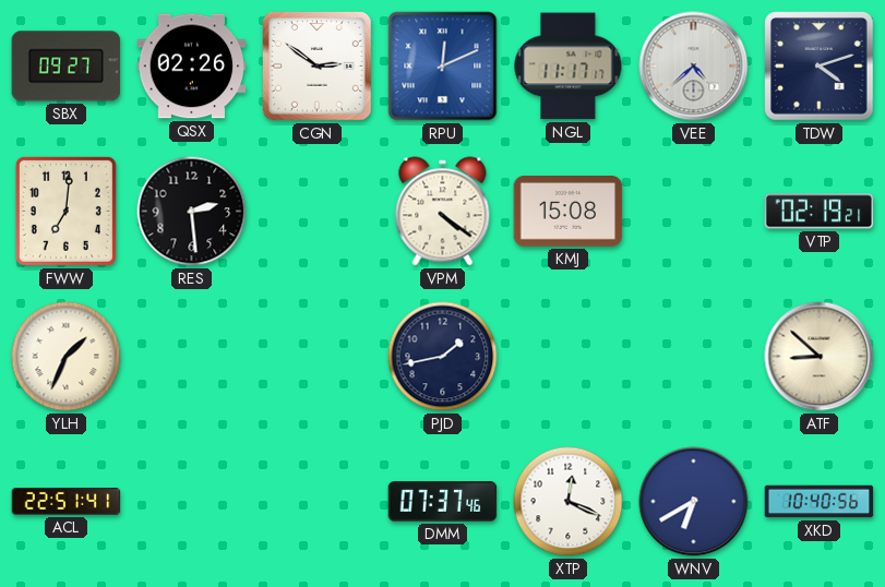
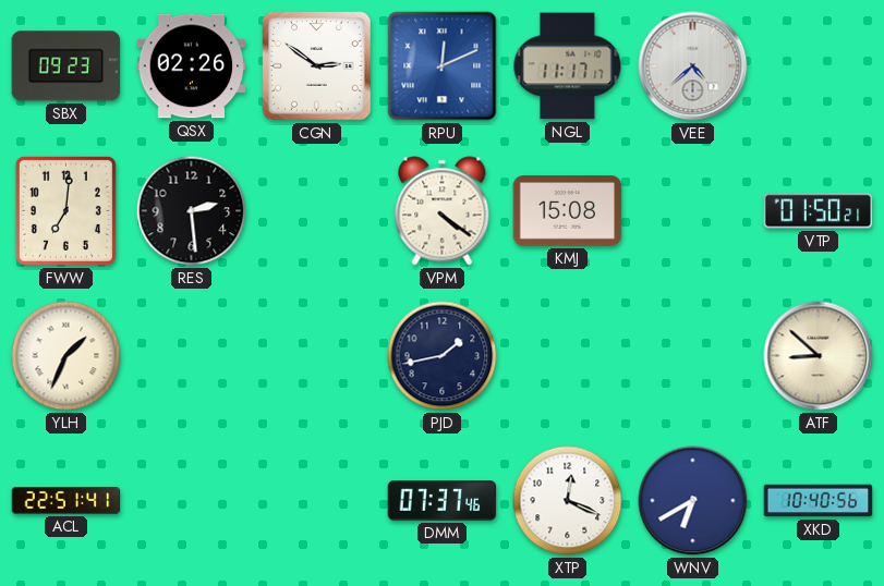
SBX: 09:27 -> 09:23
TDW: 4:12 -> none
VTP: 02:19 -> 01:50
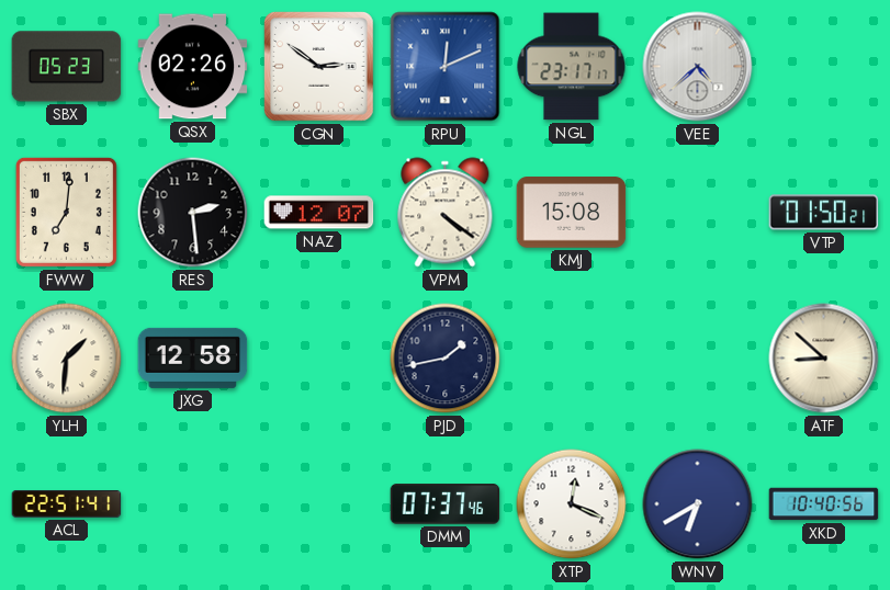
SBX: 09:23 -> 05:23
NGL: 11:17 -> 23:17
NAZ: none -> 12:07
YLH: 1:34 -> 1:31
JXG: none -> 12:58
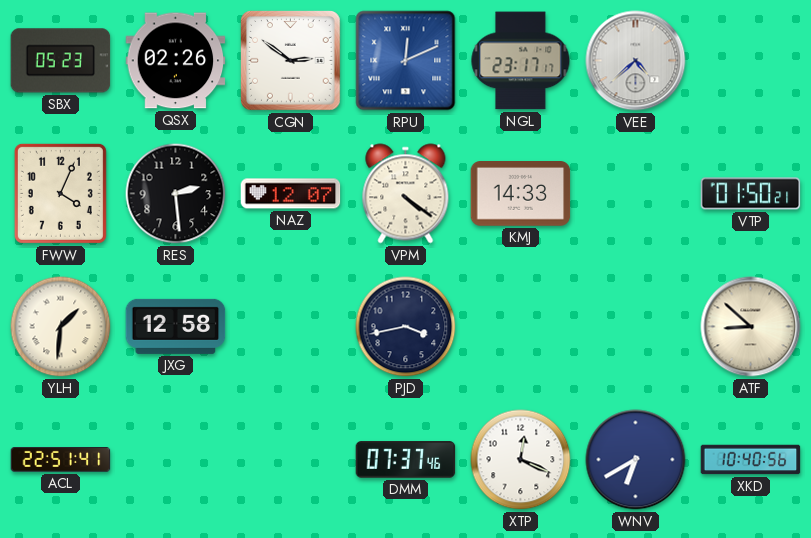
FWW: 7:01 -> 4:04
KMJ: 15:08 -> 14:33
PJD: 1:43 -> 3:43
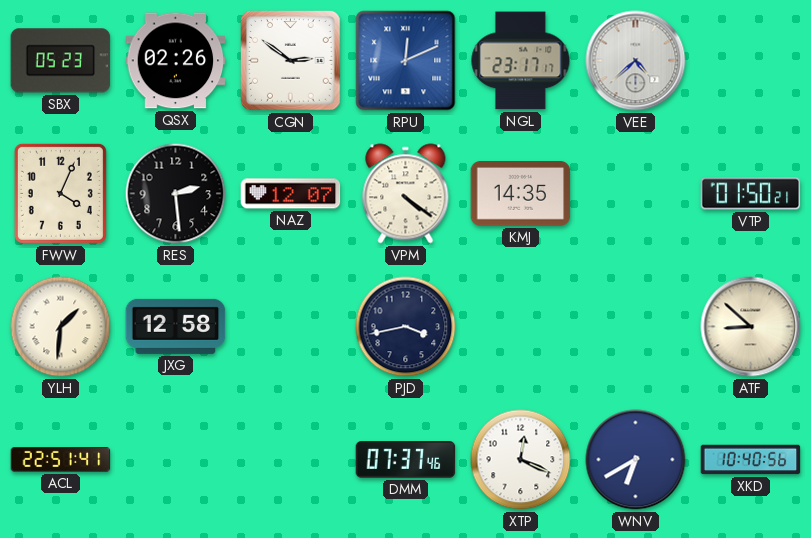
KMJ: 14:33 -> 14:35
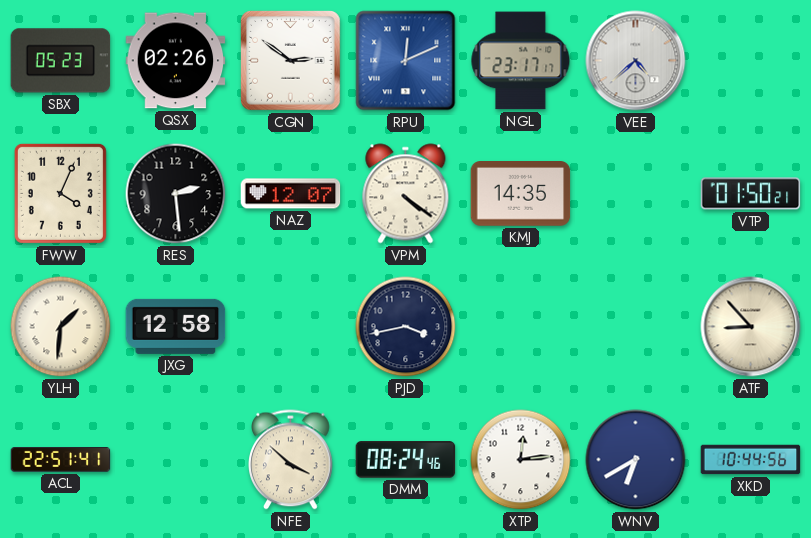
ATF: 8:52 -> 8:53
NFE: none -> 3:52
DMM: 07:37 -> 08:24
XTP: 12:19 -> 12:14
XKD: 10:40 -> 10:44
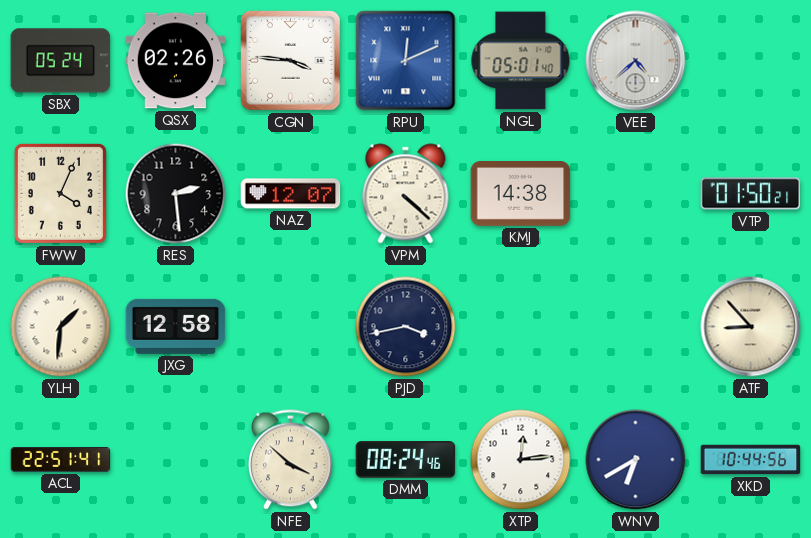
SBX: 05:23 -> 05:24
CGN: 2:51 -> 3:46
NGL: 23:17 -> 05:01
VPM: 4:21 -> 4:22
KMJ: 14:35 -> 14:38
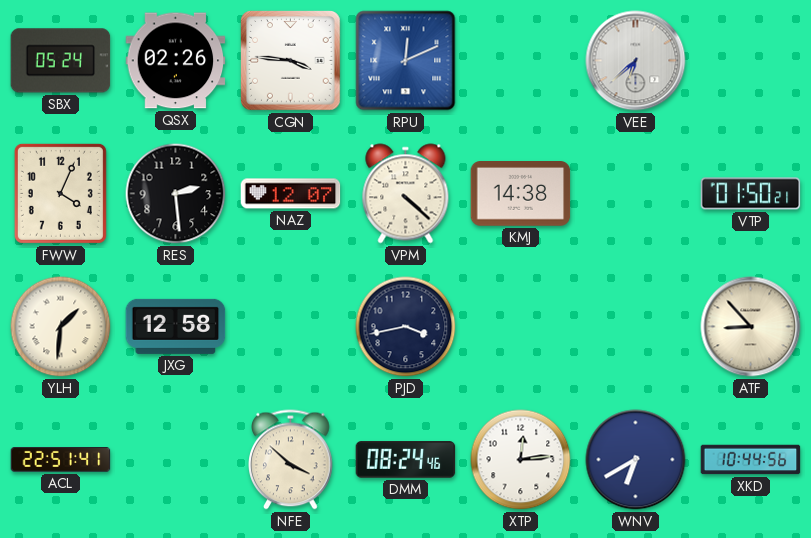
NGL: 05:01 -> none
VEE: 4:38 -> 6:38
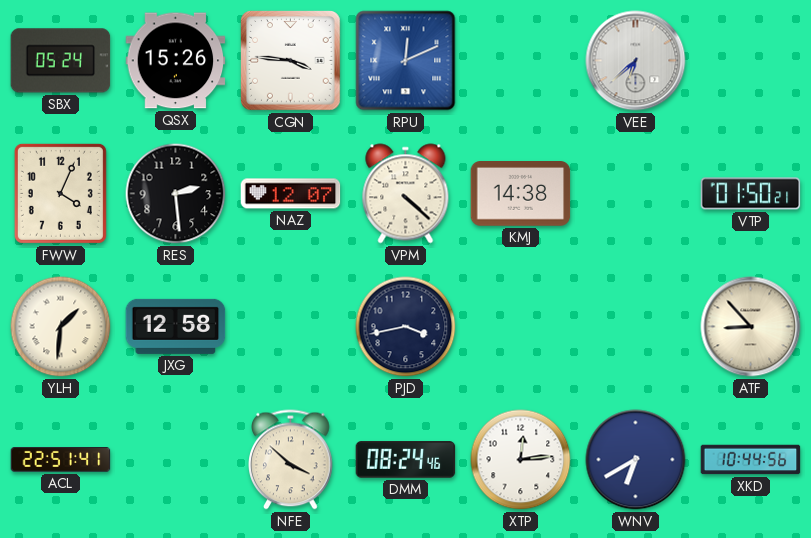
QSX: 02:26 -> 15:26
